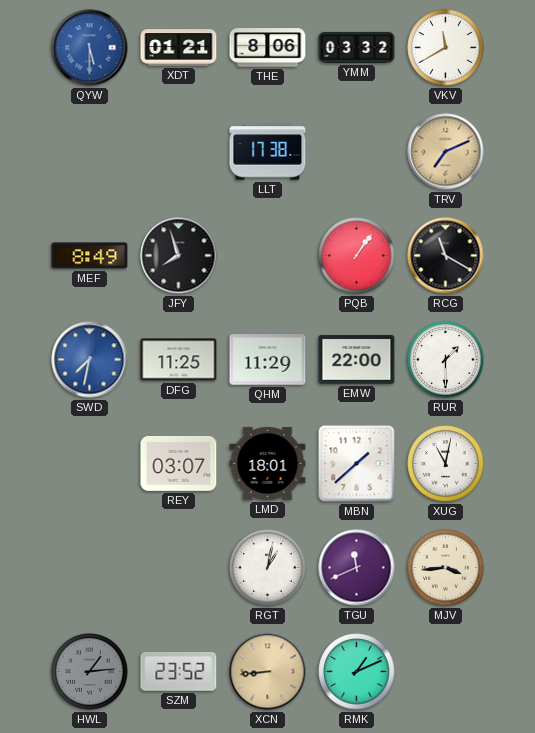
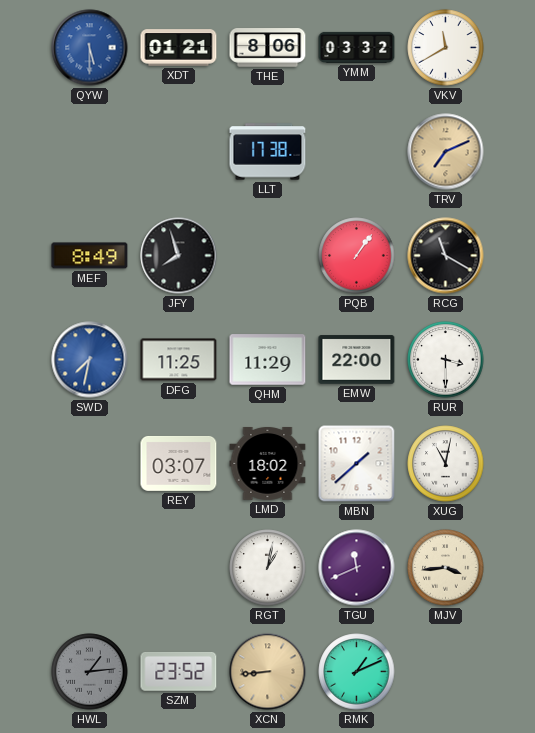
RUR: 1:30 -> 3:30
LMD: 18:01 -> 18:02
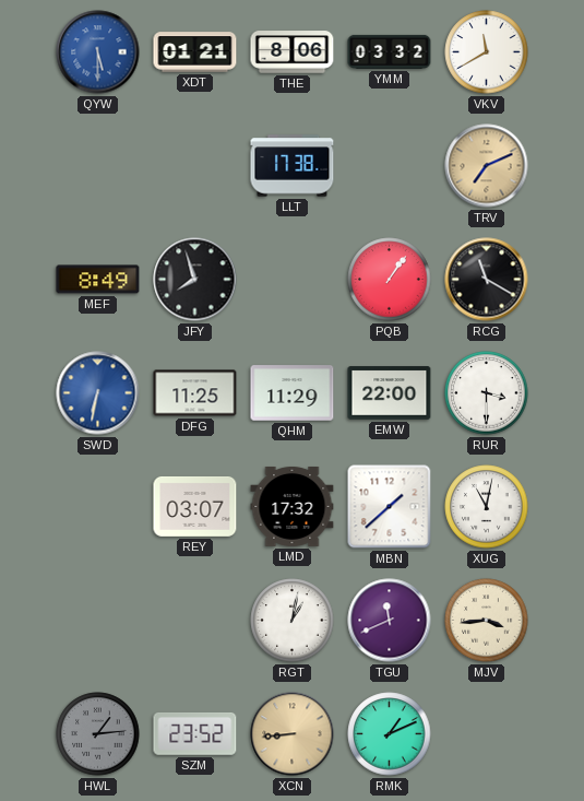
SWD: 7:32 -> 6:32
LMD: 18:02 -> 17:32
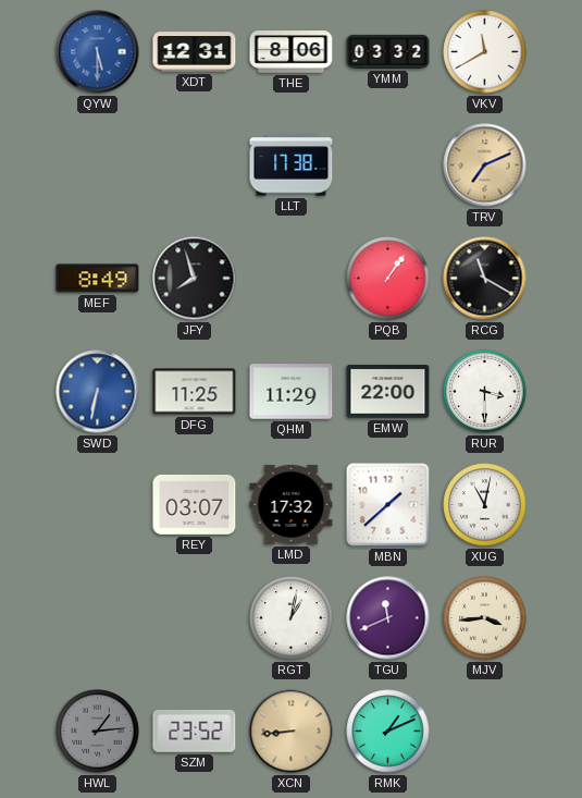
XDT: 01:21 -> 12:31
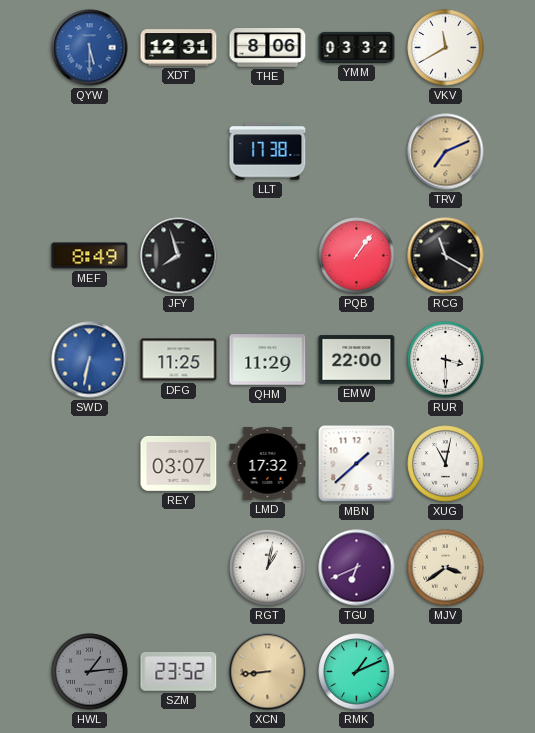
TGU: 11:41 -> 6:41
MJV: 3:44 -> 3:39
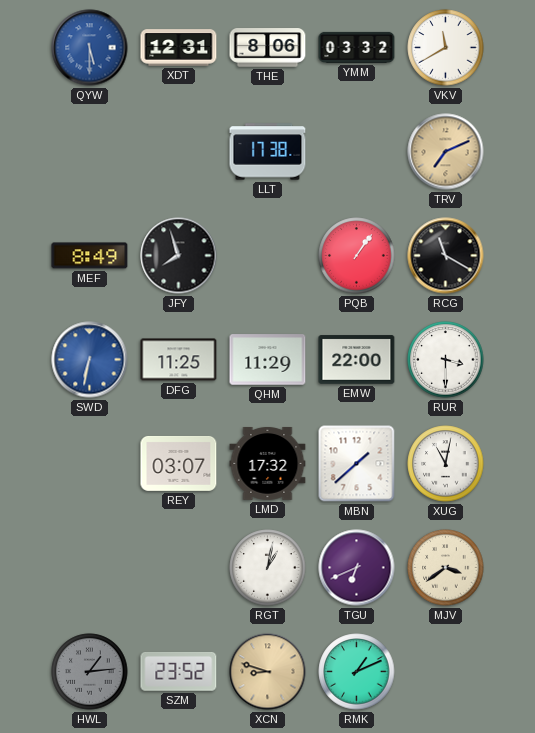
XCN: 8:44 -> 8:48
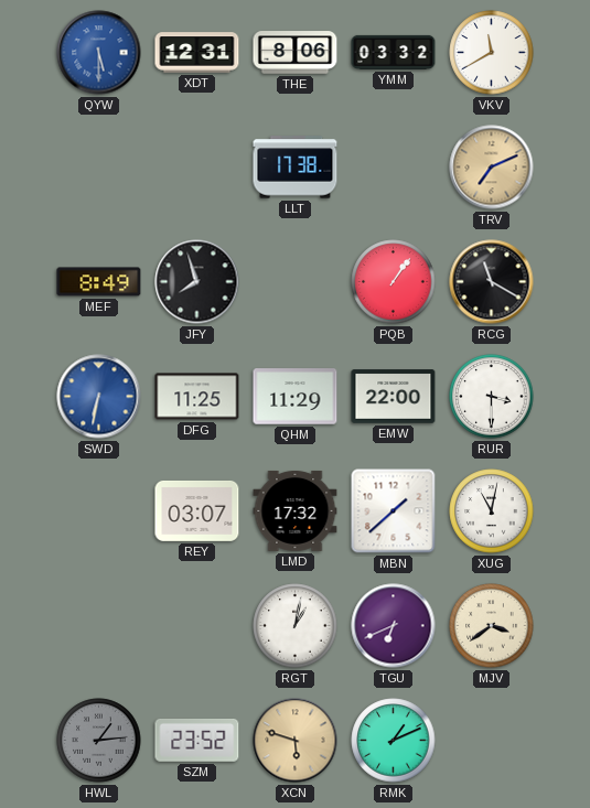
XCN: 8:48 -> 5:48
